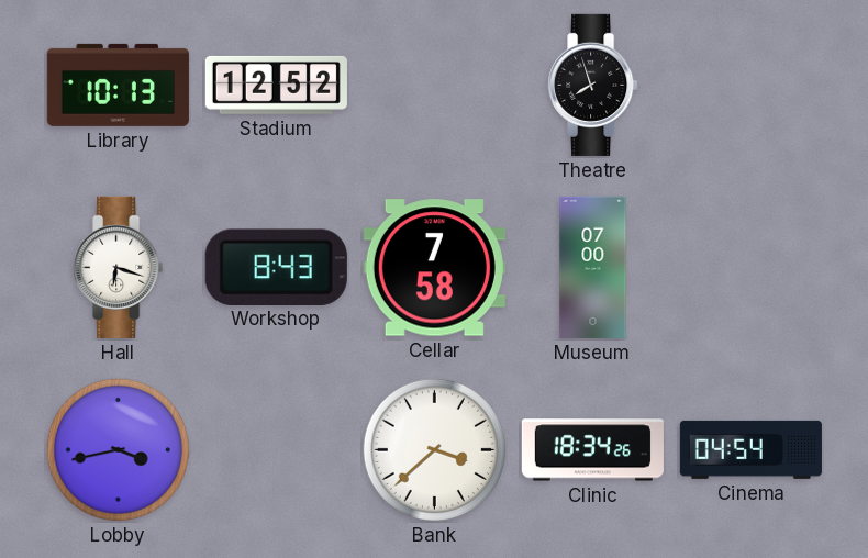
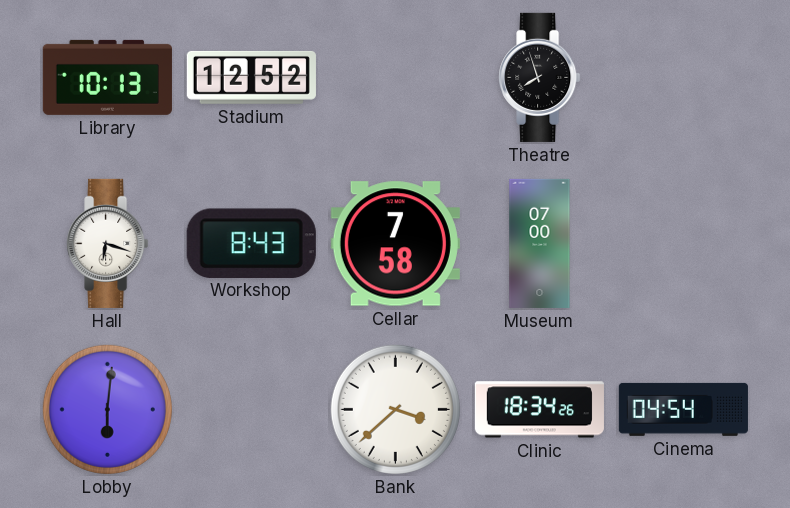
Lobby: 3:43 -> 6:01
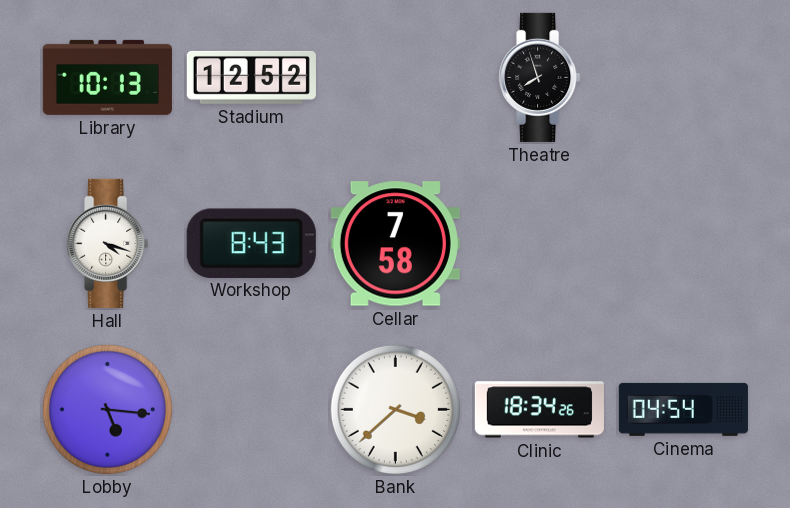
Hall: 6:18 -> 4:18
Museum: 07:00 -> none
Lobby: 6:01 -> 5:16
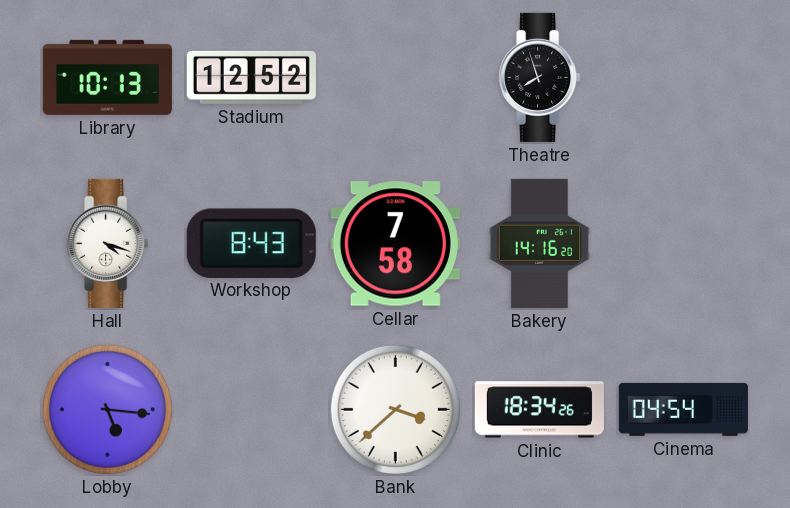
Bakery: none -> 14:16
